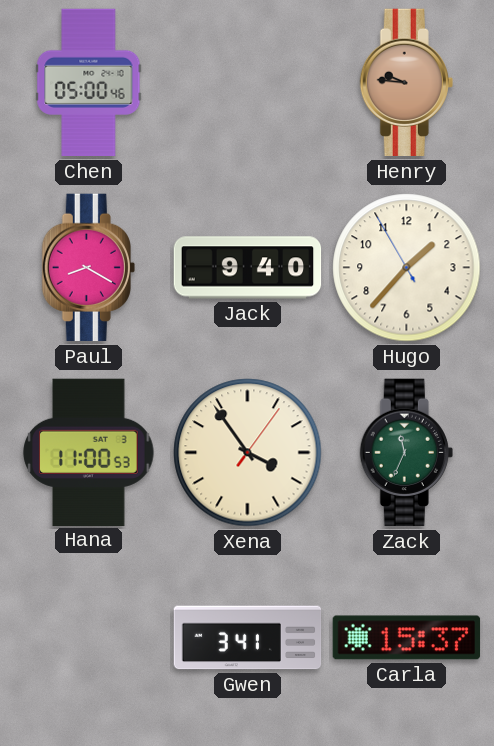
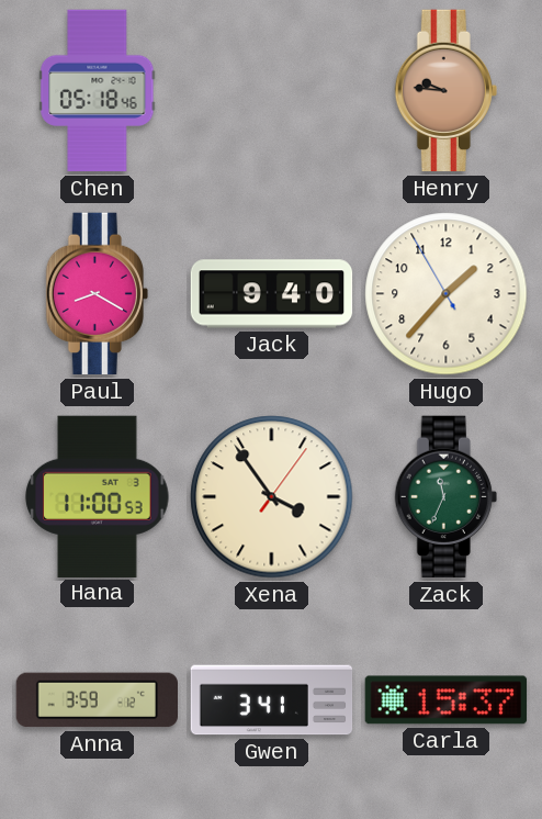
Chen: 05:00 -> 05:18
Anna: none -> 3:59
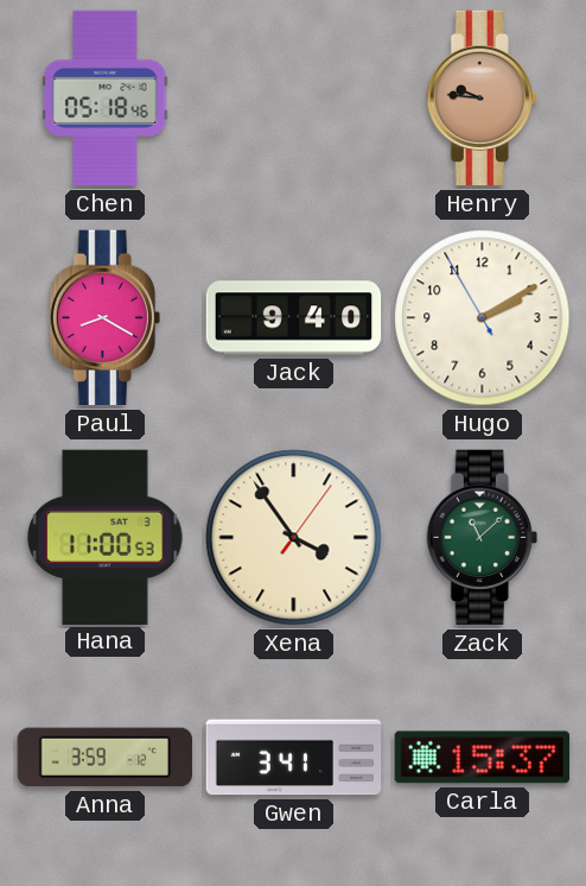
Hugo: 1:36 -> 2:09
Zack: 11:34 -> 11:08
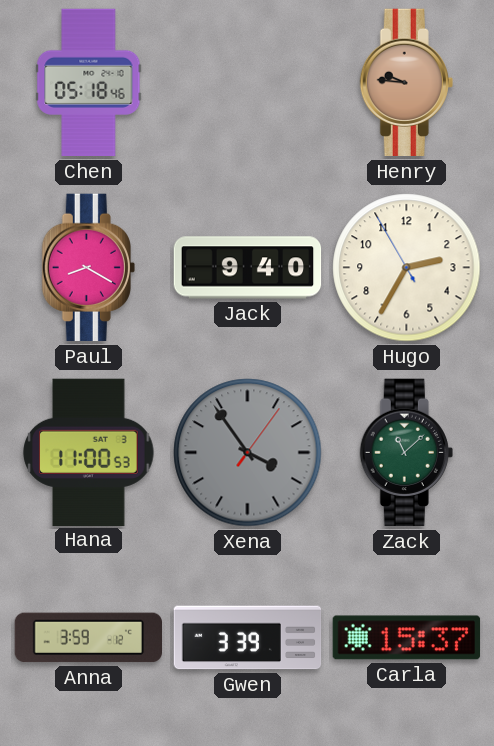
Hugo: 2:09 -> 2:34
Xena dial: cream -> grey
Gwen: 3:41 -> 3:39
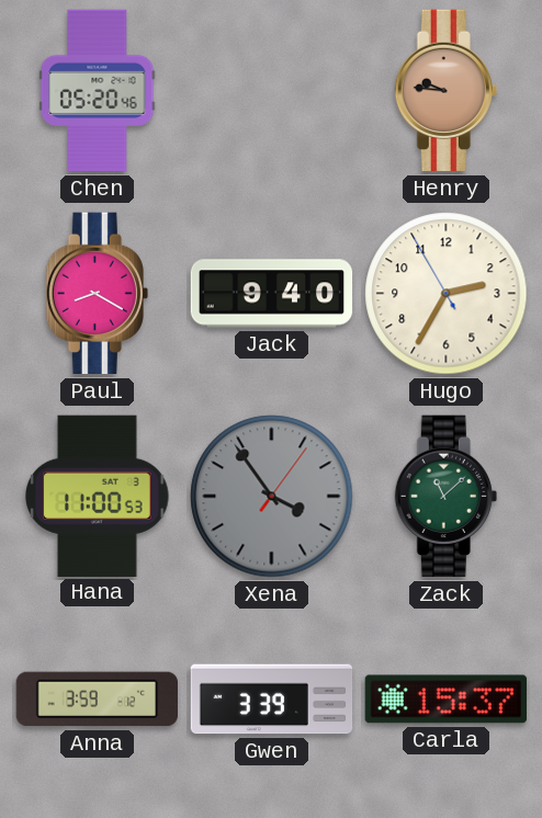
Chen: 05:18 -> 05:20
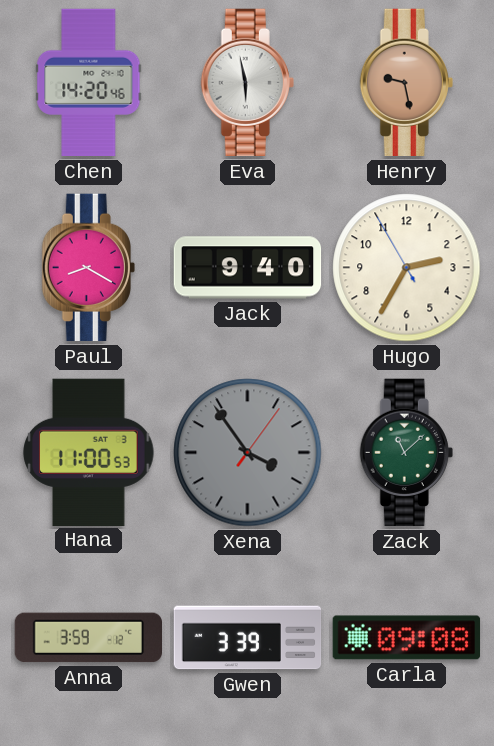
Chen: 05:20 -> 14:20
Eva: none -> 5:58
Henry: 9:46 -> 9:28
Carla: 15:37 -> 09:08
